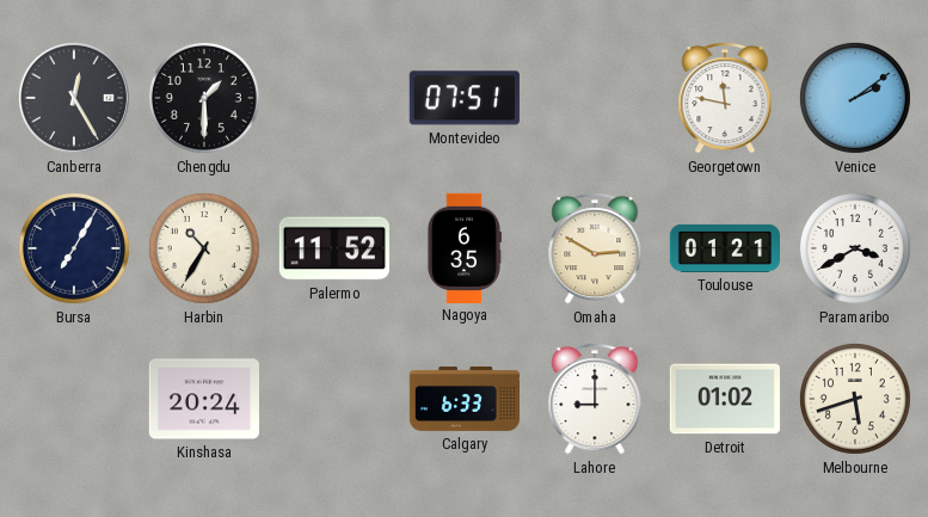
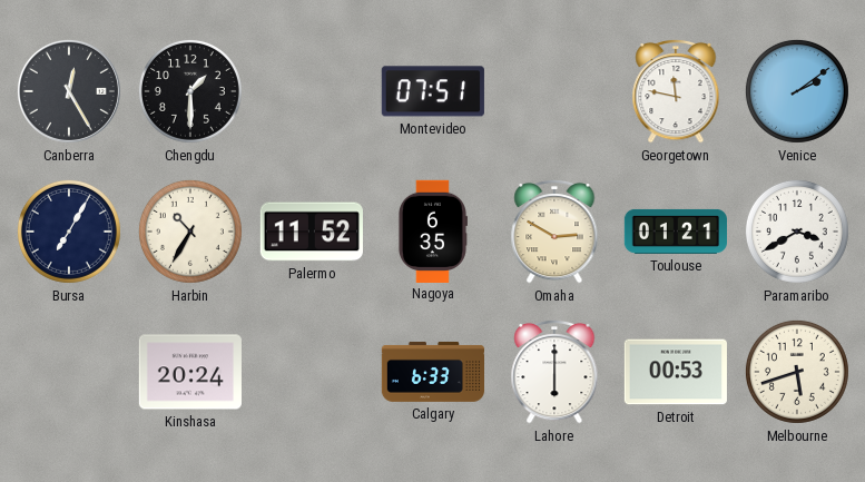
Lahore: 9:00 -> 6:00
Detroit: 01:02 -> 00:53
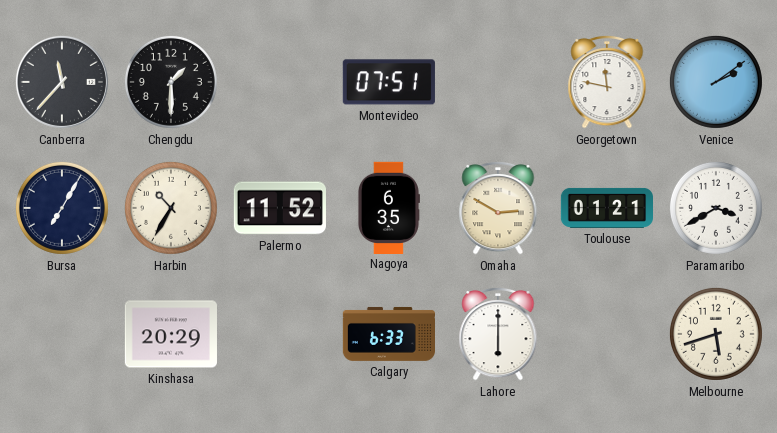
Canberra: 12:25 -> 11:37
Kinshasa: 20:24 -> 20:29
Detroit: 00:53 -> none
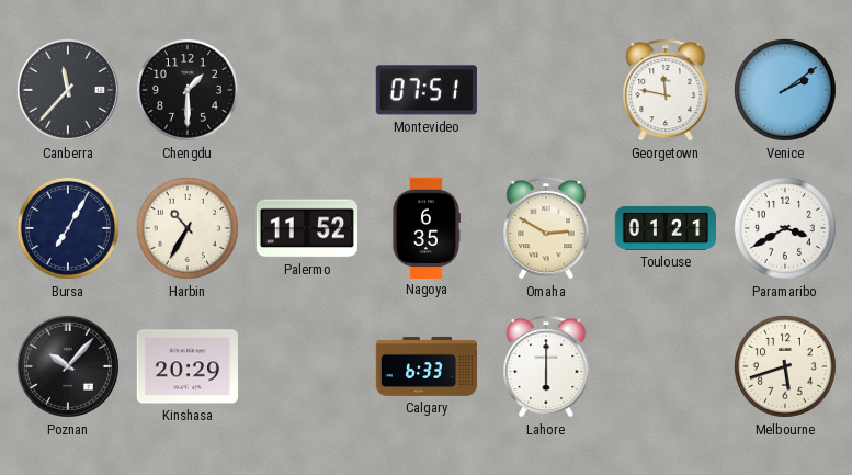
Poznan: none -> 10:07
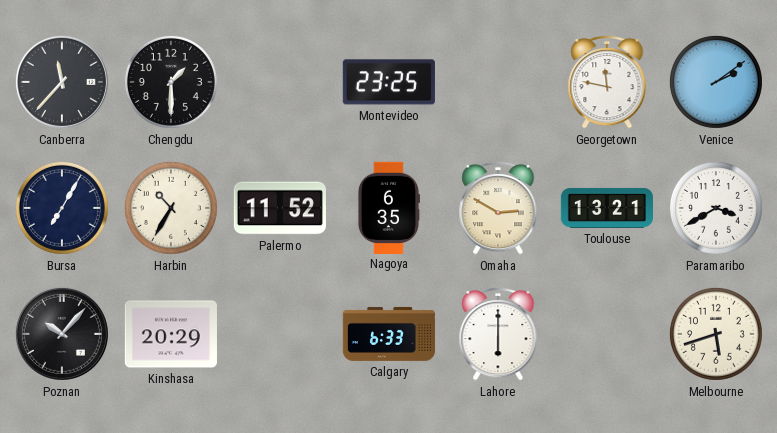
Montevideo: 07:51 -> 23:25
Toulouse: 01:21 -> 13:21
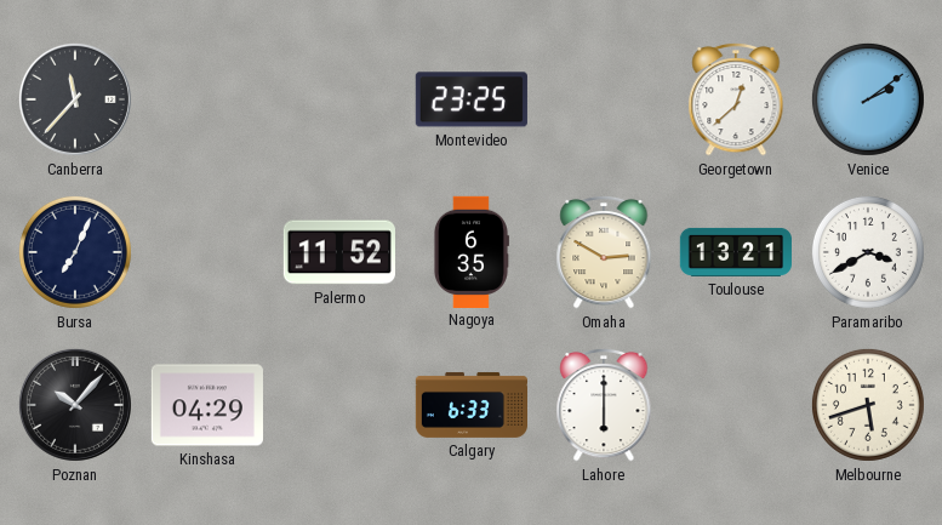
Chengdu: 1:30 -> none
Georgetown: 11:47 -> 12:38
Bursa: 7:05 -> 7:04
Harbin: 10:35 -> none
Kinshasa: 20:29 -> 04:29
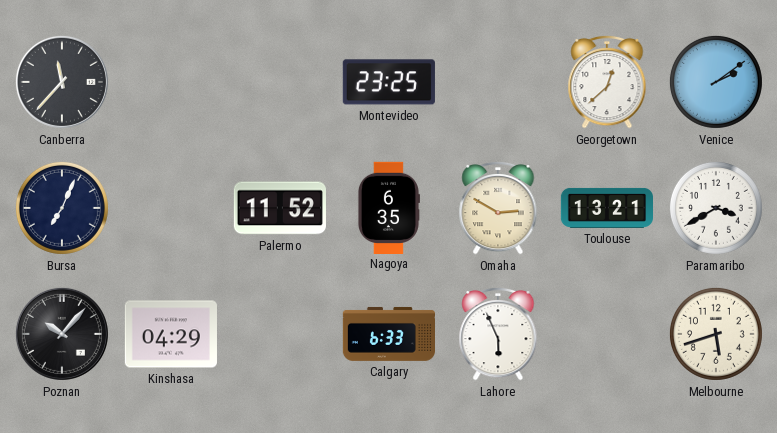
Lahore: 6:00 -> 5:56
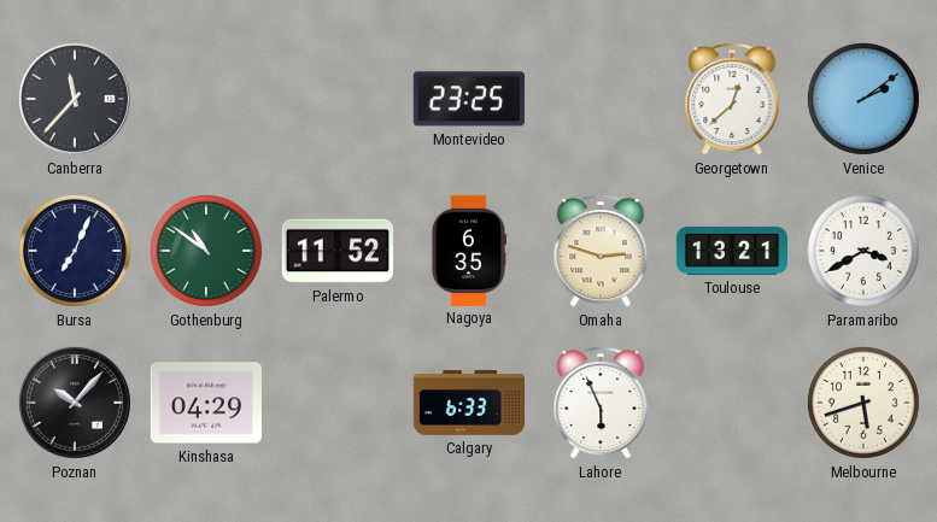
Gothenburg: none -> 10:51
Omaha: 2:50 -> 2:48
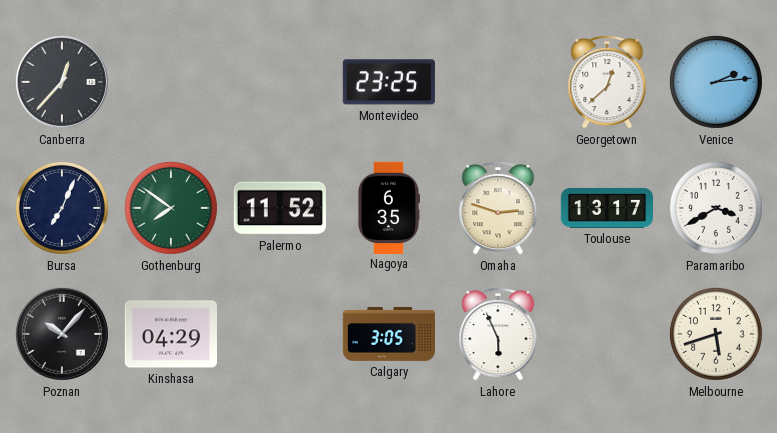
Canberra: 11:37 -> 12:37
Venice: 2:09 -> 2:14
Gothenburg: 10:51 -> 7:51
Toulouse: 13:21 -> 13:17
Calgary: 6:33 -> 3:05
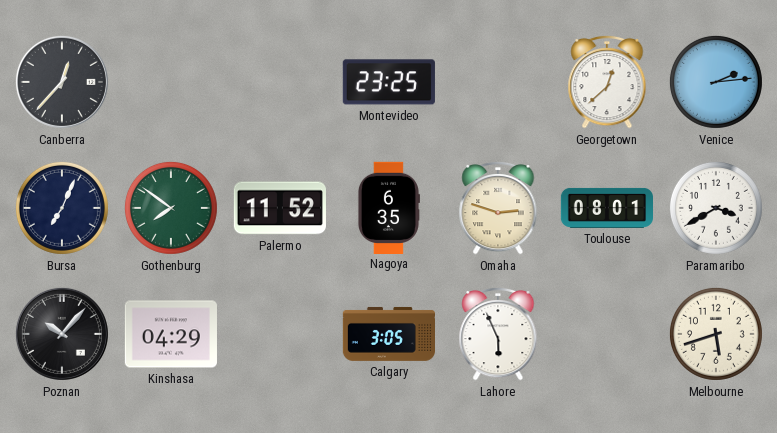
Toulouse: 13:17 -> 08:01
